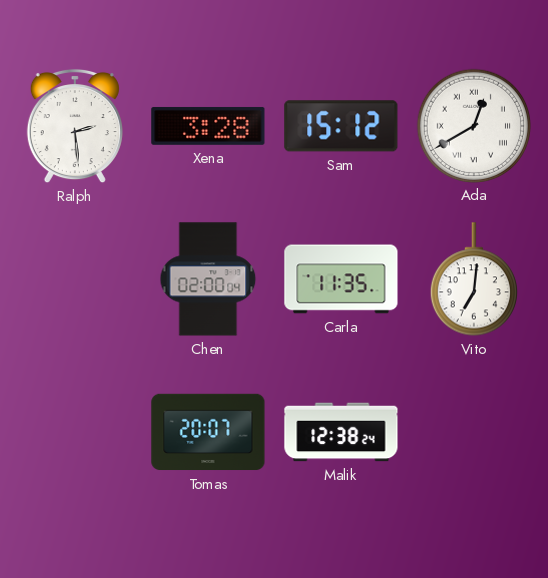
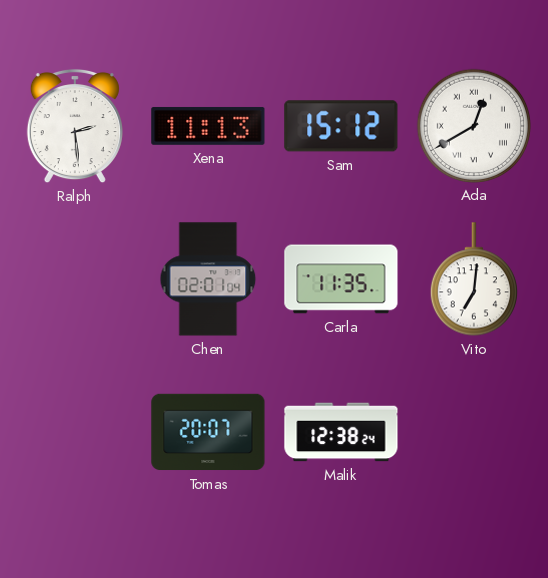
Xena: 3:28 -> 11:13
Chen: 02:00 -> 02:01
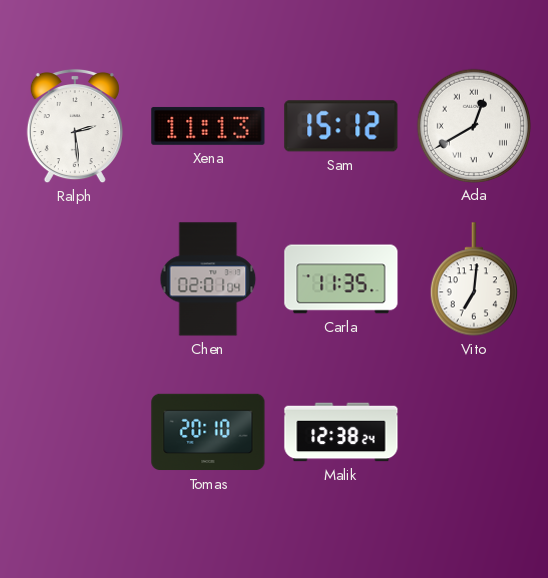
Tomas: 20:07 -> 20:10
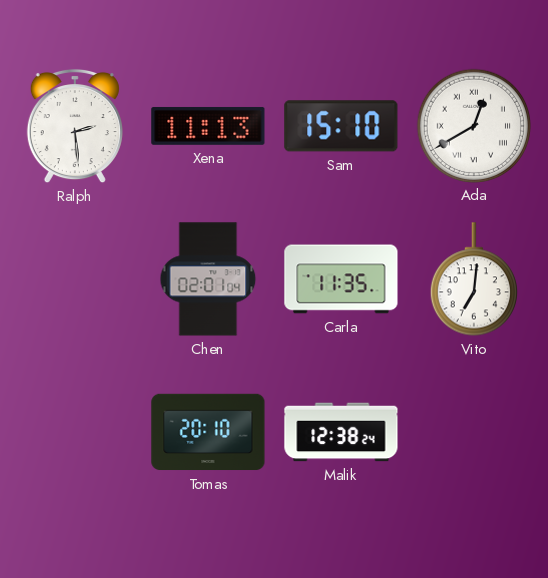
Sam: 15:12 -> 15:10
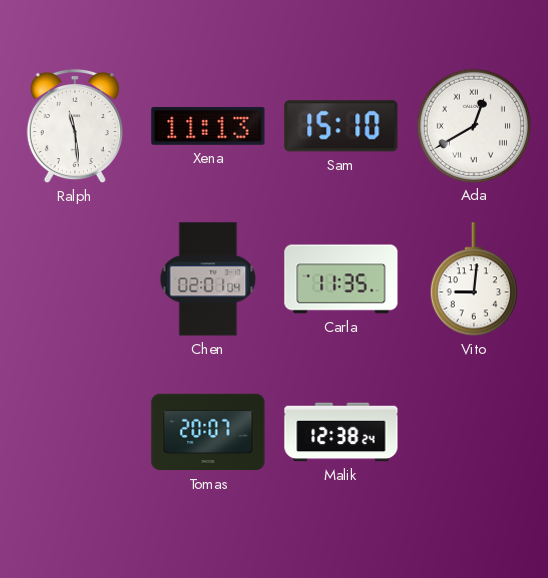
Ralph: 2:29 -> 11:29
Vito: 7:01 -> 9:01
Tomas: 20:10 -> 20:07
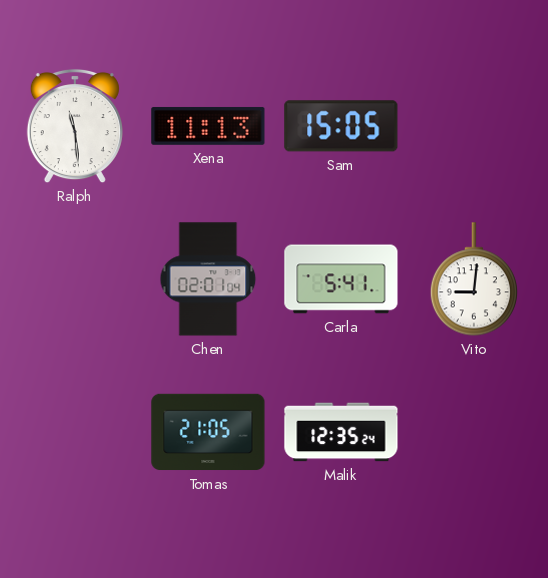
Sam: 15:10 -> 15:05
Ada: 12:40 -> none
Carla: 11:35 -> 5:41
Tomas: 20:07 -> 21:05
Malik: 12:38 -> 12:35
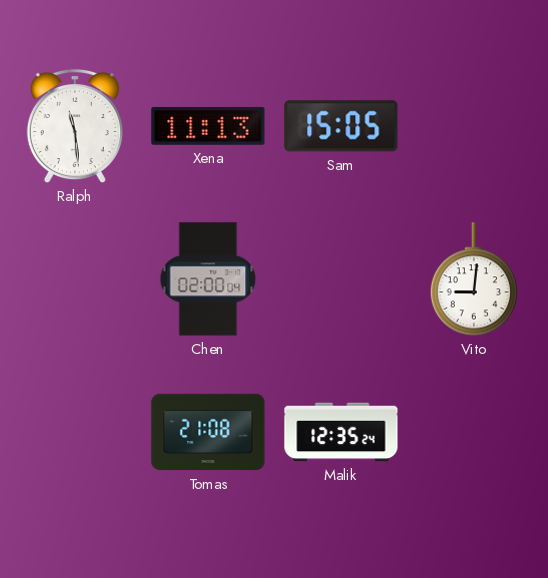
Chen: 02:01 -> 02:00
Carla: 5:41 -> none
Tomas: 21:05 -> 21:08
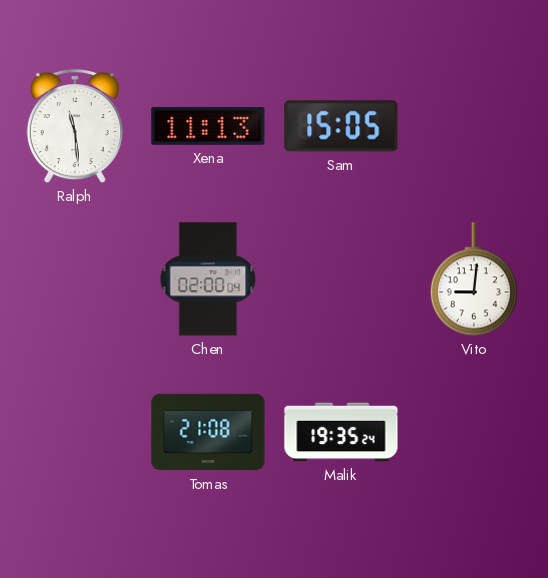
Malik: 12:35 -> 19:35
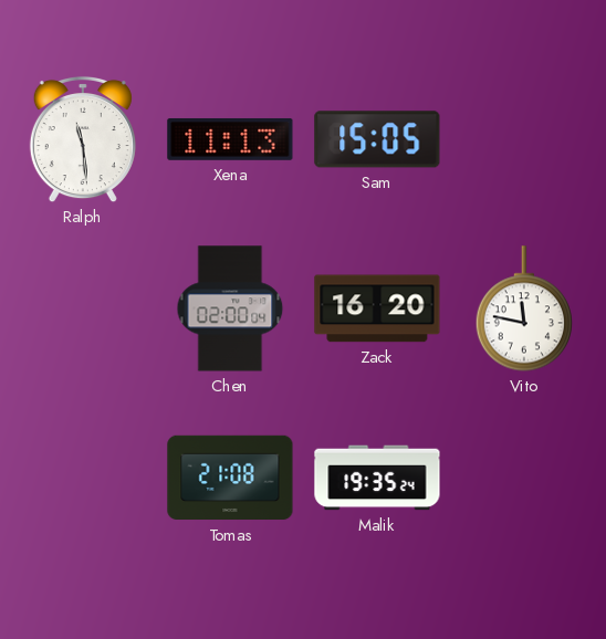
Zack: none -> 16:20
Vito: 9:01 -> 11:47
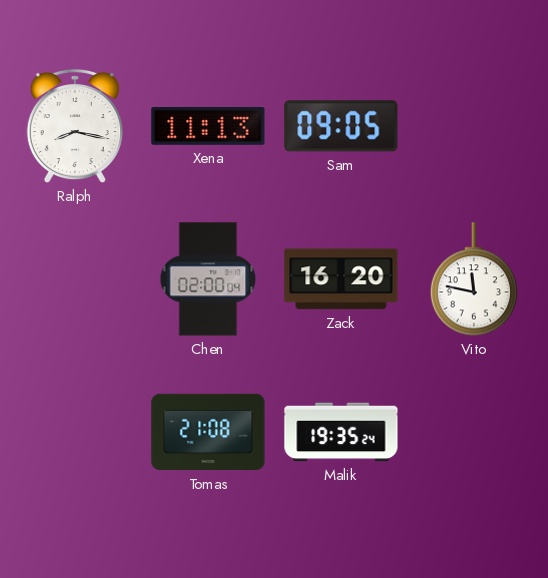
Ralph: 11:29 -> 8:17
Sam: 15:05 -> 09:05
